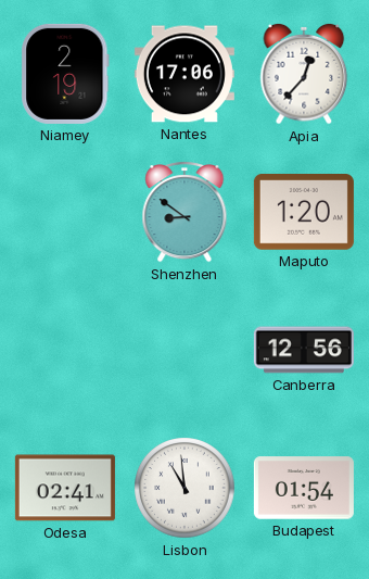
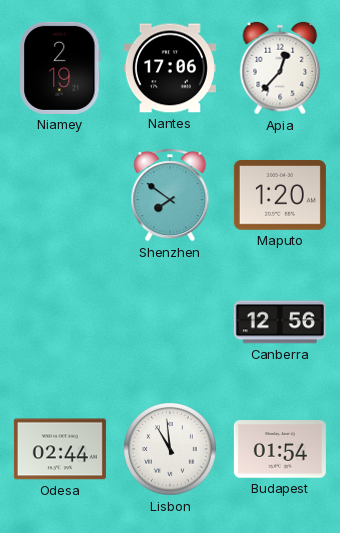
Shenzhen: 8:51 -> 7:51
Odesa: 02:41 -> 02:44
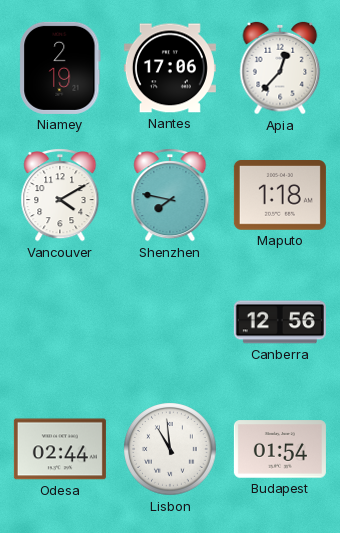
Vancouver: none -> 4:10
Shenzhen: 7:51 -> 7:47
Maputo: 1:20 -> 1:18
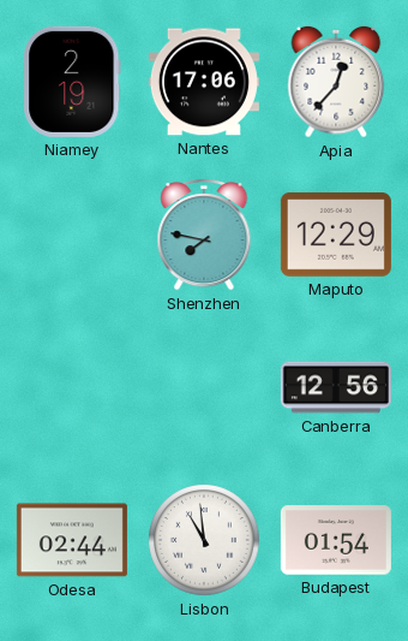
Vancouver: 4:10 -> none
Maputo: 1:18 -> 12:29
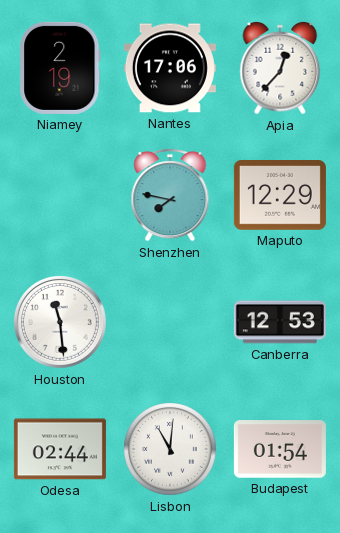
Houston: none -> 11:29
Canberra: 12:56 -> 12:53
Lisbon: 10:59 -> 11:01
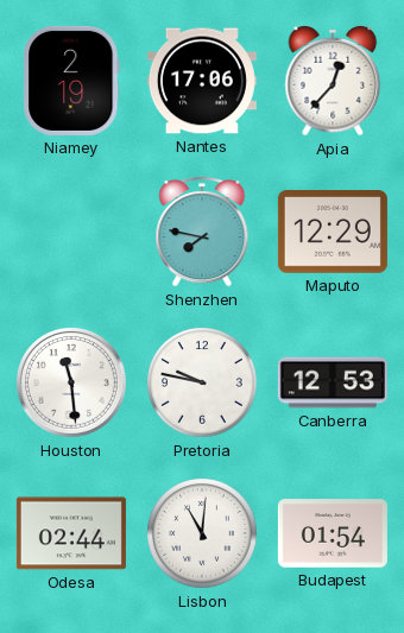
Pretoria: none -> 9:47
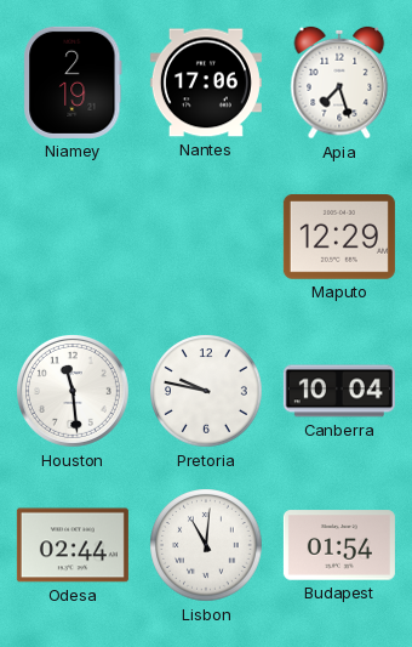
Apia: 12:37 -> 7:27
Shenzhen: 7:47 -> none
Canberra: 12:53 -> 10:04
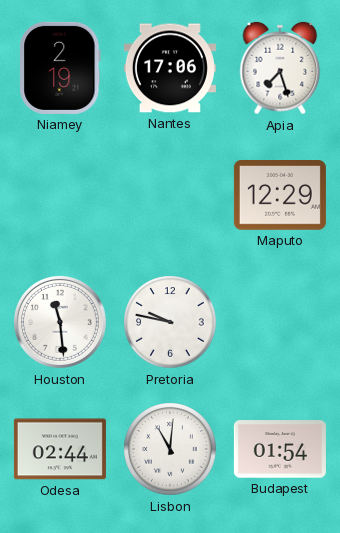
Canberra: 10:04 -> none
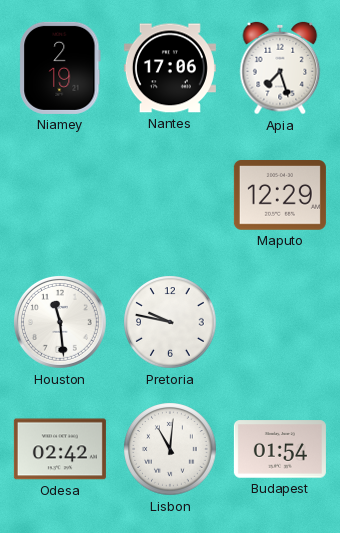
Odesa: 02:44 -> 02:42
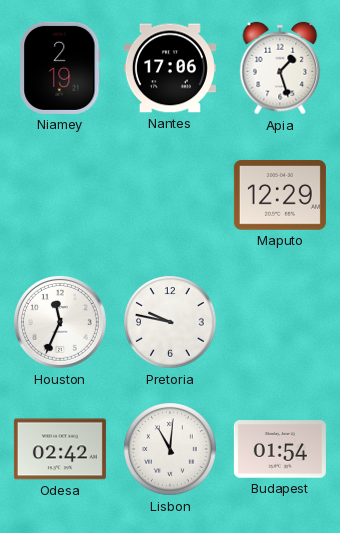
Apia: 7:27 -> 1:27
Houston: 11:29 -> 11:34
